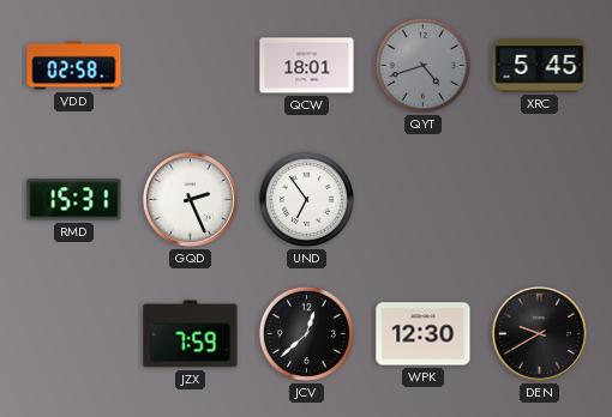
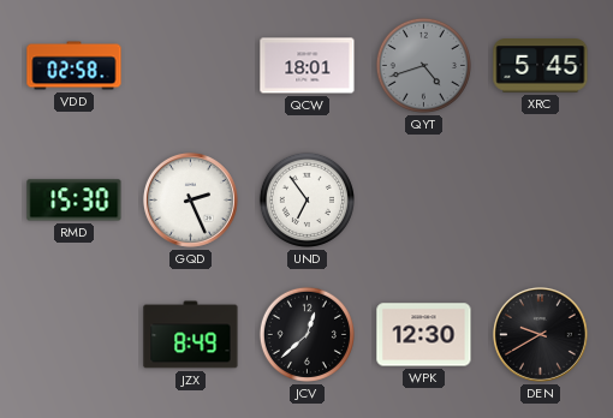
RMD: 15:31 -> 15:30
JZX: 7:59 -> 8:49
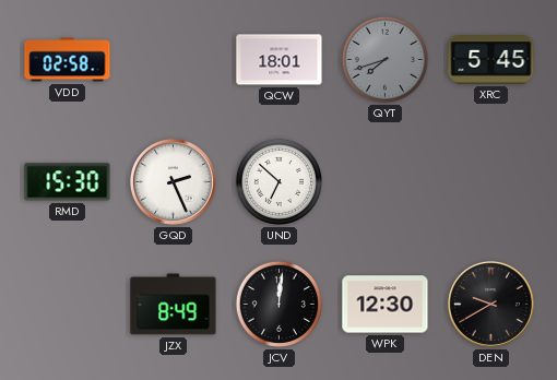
QYT: 4:42 -> 7:42
UND: 6:54 -> 6:52
JCV: 12:38 -> 12:01
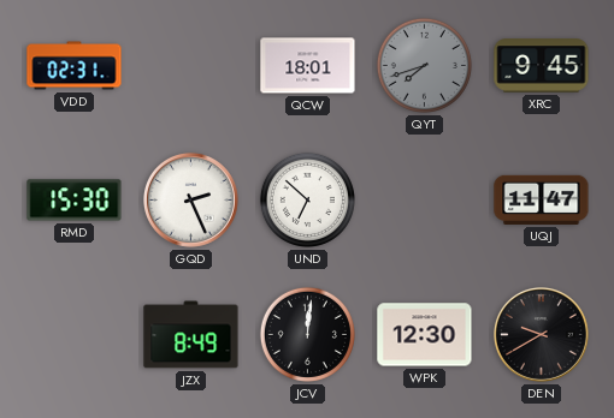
VDD: 02:58 -> 02:31
XRC: 5:45 -> 9:45
UQJ: none -> 11:47
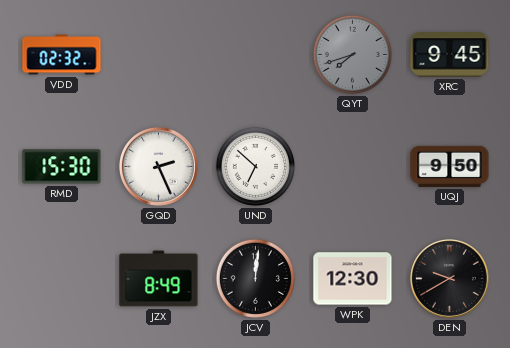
VDD: 02:31 -> 02:32
QCW: 18:01 -> none
UQJ: 11:47 -> 9:50
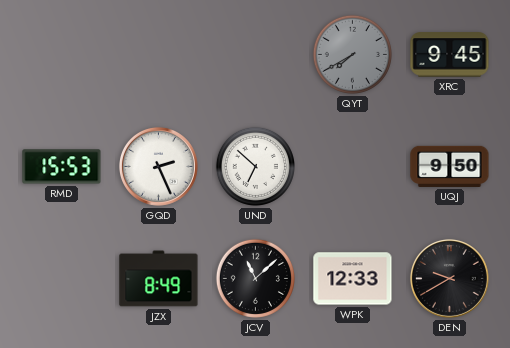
VDD: 02:32 -> none
QYT: 7:42 -> 7:40
RMD: 15:30 -> 15:53
JCV: 12:01 -> 11:08
WPK: 12:30 -> 12:33
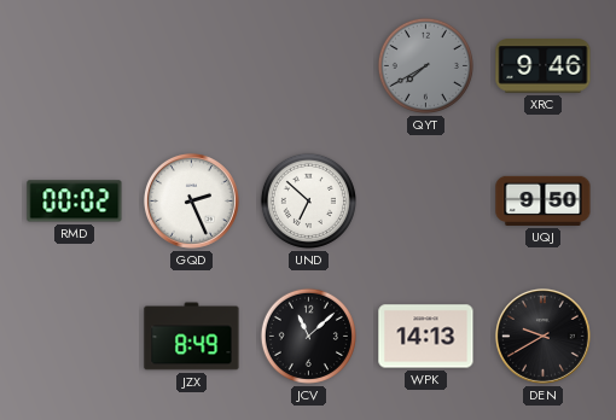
XRC: 9:45 -> 9:46
RMD: 15:53 -> 00:02
WPK: 12:33 -> 14:13
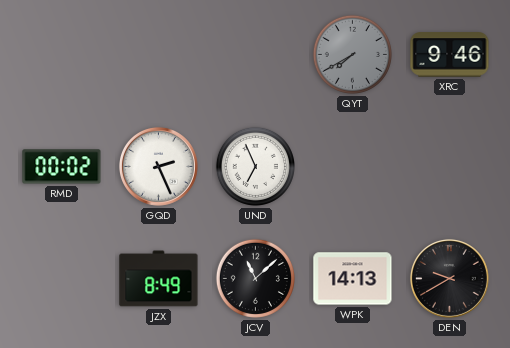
UND: 6:52 -> 6:56
UQJ: 9:50 -> none
